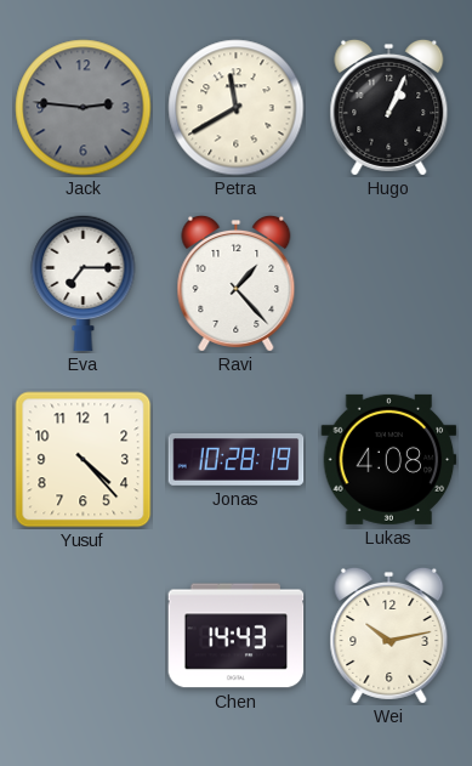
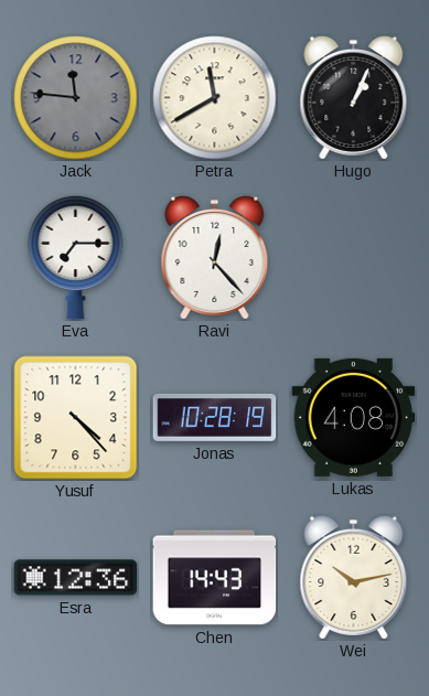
Jack: 2:46 -> 11:46
Ravi: 1:23 -> 12:23
Esra: none -> 12:36
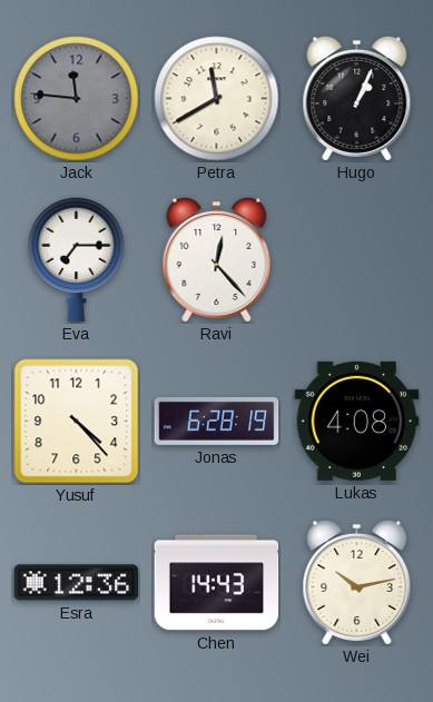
Jonas: 10:28 -> 6:28
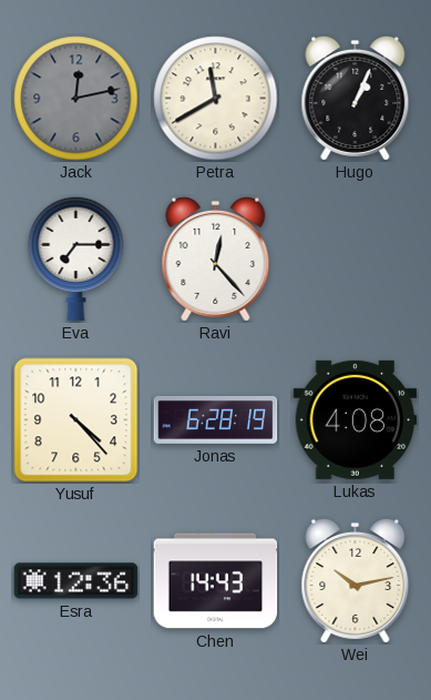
Jack: 11:46 -> 12:13
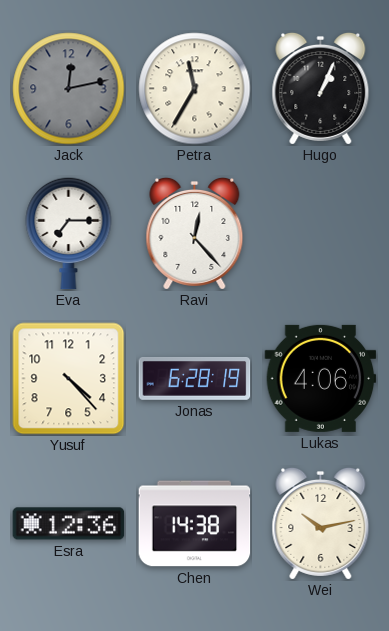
Petra: 11:40 -> 11:35
Lukas: 4:08 -> 4:06
Chen: 14:43 -> 14:38
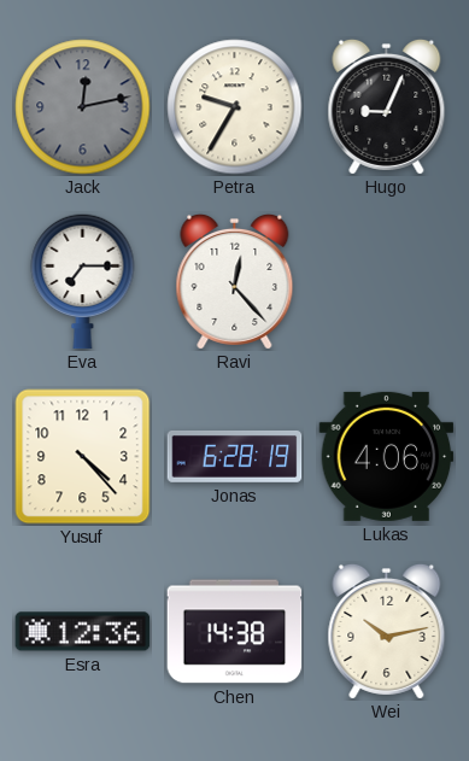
Petra: 11:35 -> 9:35
Hugo: 1:04 -> 9:04
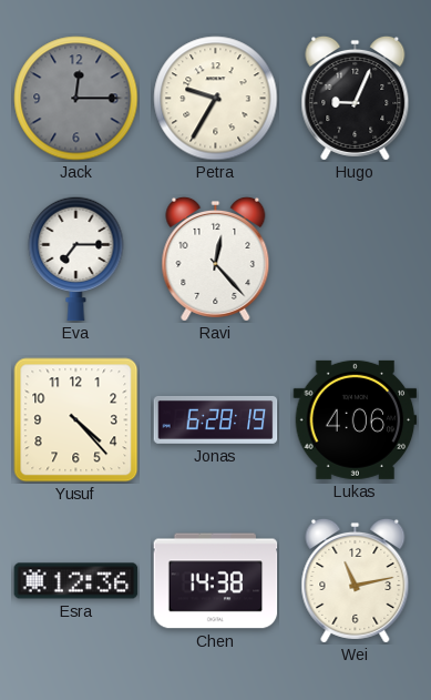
Jack: 12:13 -> 12:15
Wei: 10:13 -> 11:13
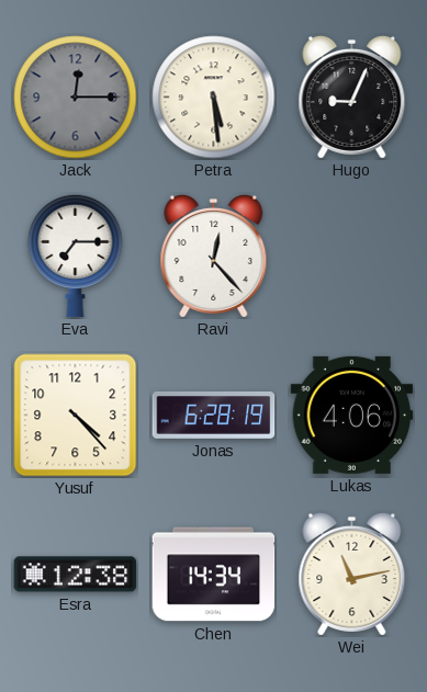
Petra: 9:35 -> 5:29
Esra: 12:36 -> 12:38
Chen: 14:38 -> 14:34
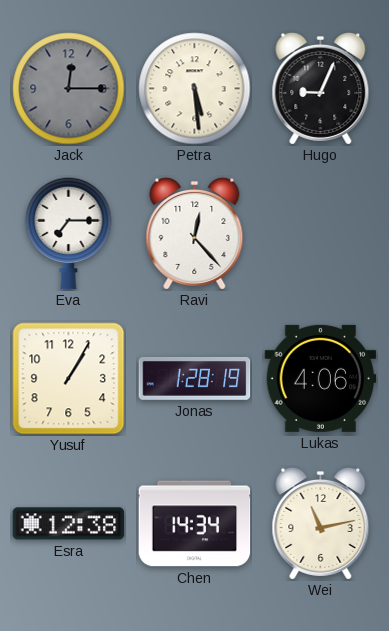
Yusuf: 4:23 -> 1:05
Jonas: 6:28 -> 1:28
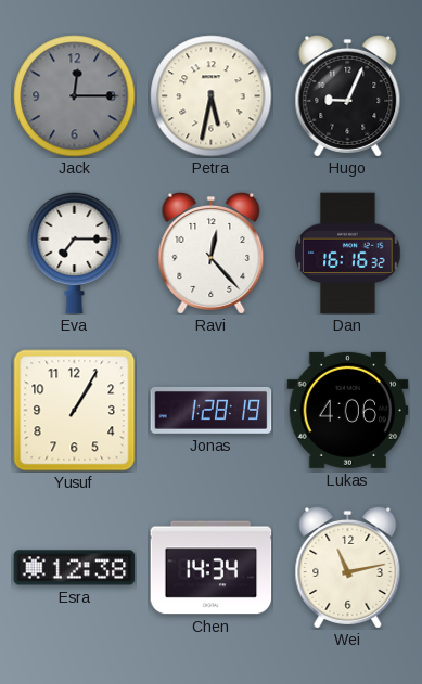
Petra: 5:29 -> 5:32
Dan: none -> 16:16
